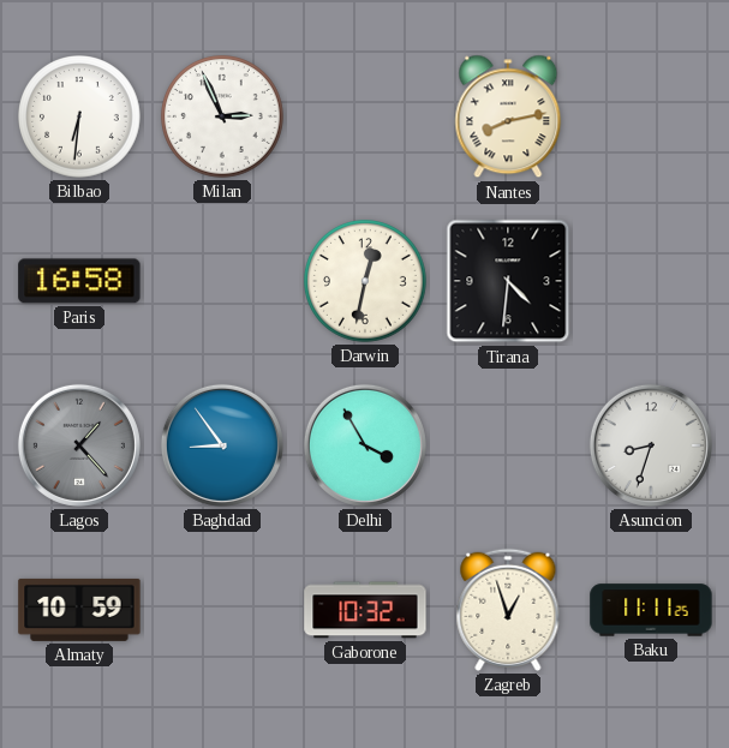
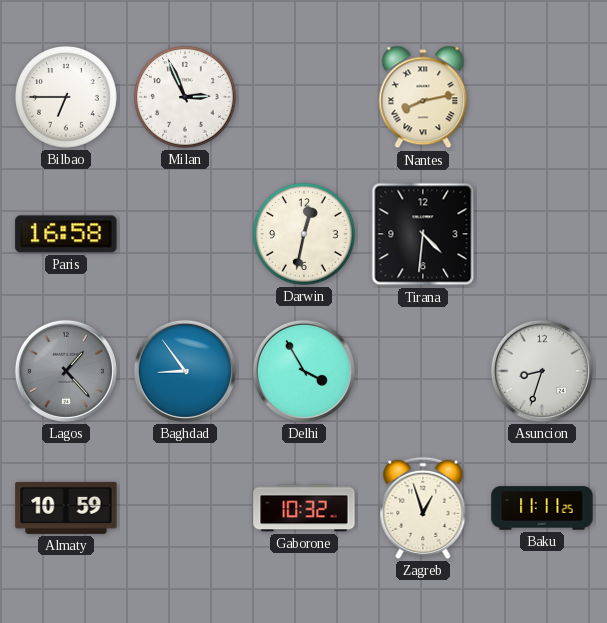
Bilbao: 6:31 -> 6:45
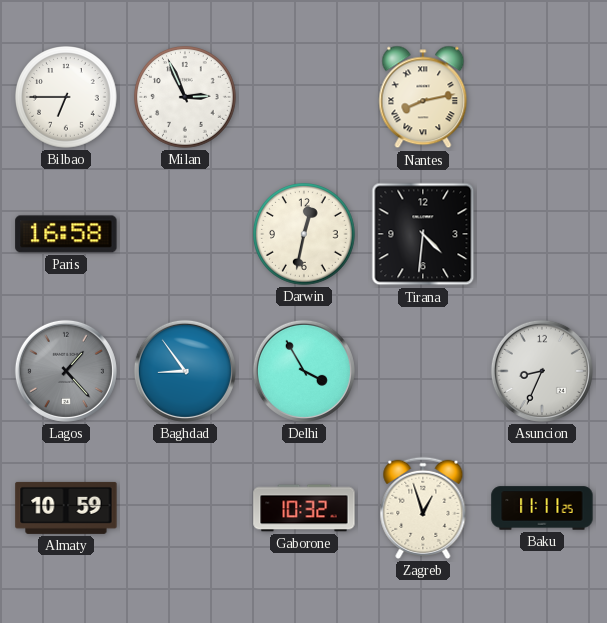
Asuncion: 8:33 -> 8:34
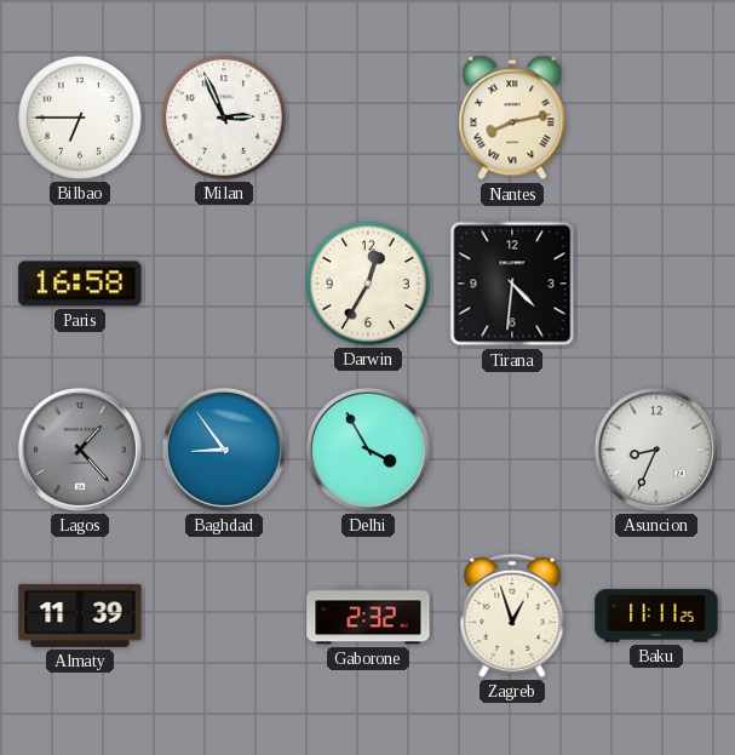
Darwin: 12:32 -> 12:35
Almaty: 10:59 -> 11:39
Gaborone: 10:32 -> 2:32
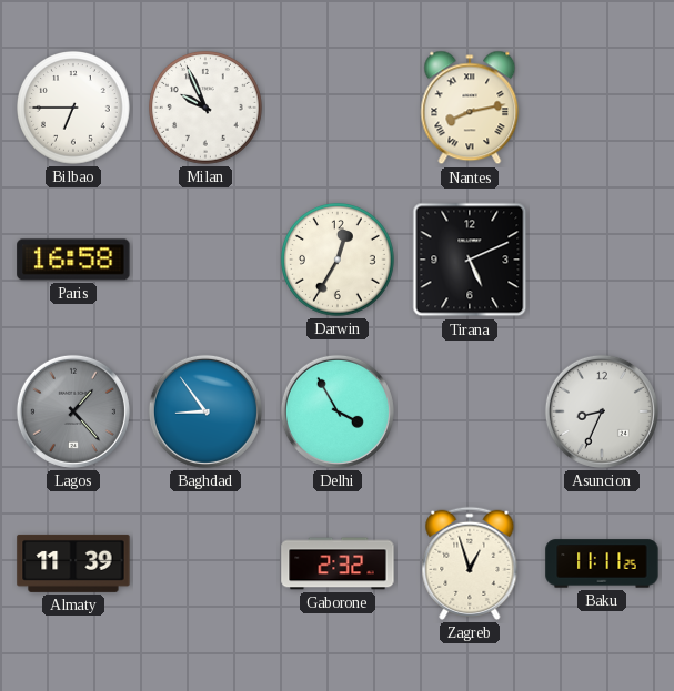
Milan: 2:56 -> 9:56
Tirana: 4:31 -> 5:11
